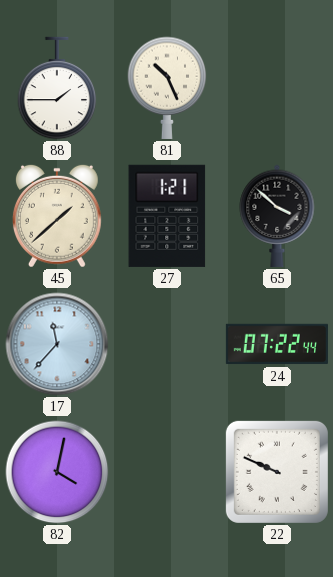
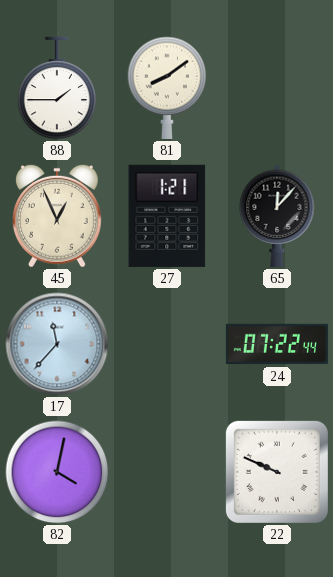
81: 10:26 -> 8:09
45: 1:38 -> 12:56
65: 3:52 -> 12:07
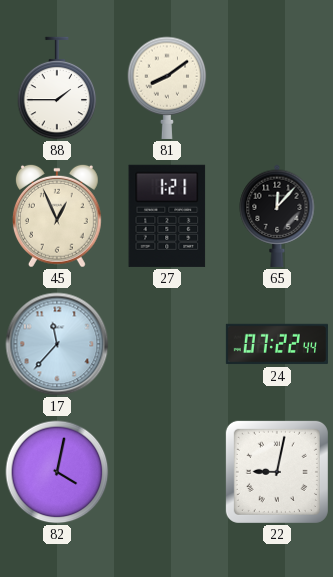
22: 9:49 -> 9:02
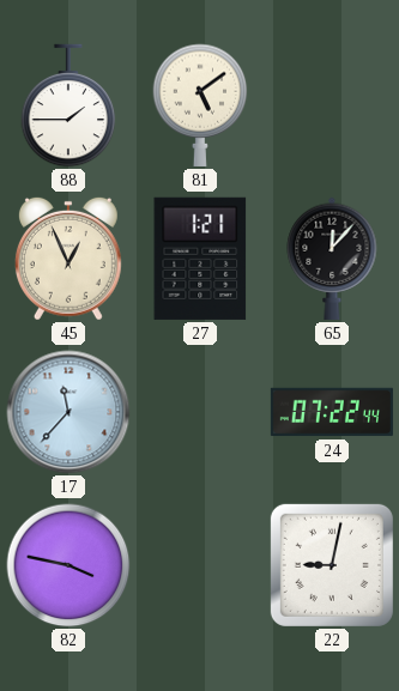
81: 8:09 -> 5:09
82: 4:02 -> 3:47
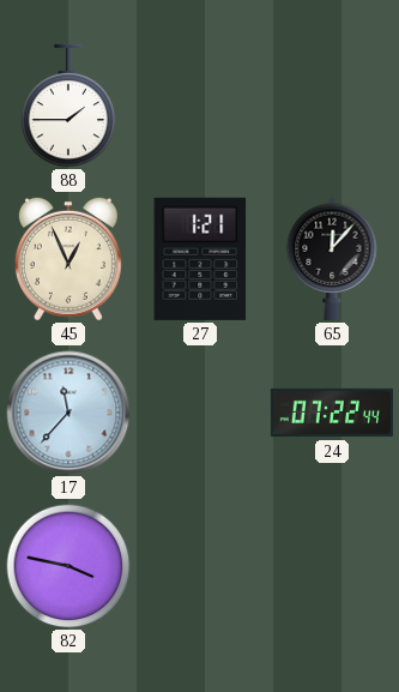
81: 5:09 -> none
22: 9:02 -> none
